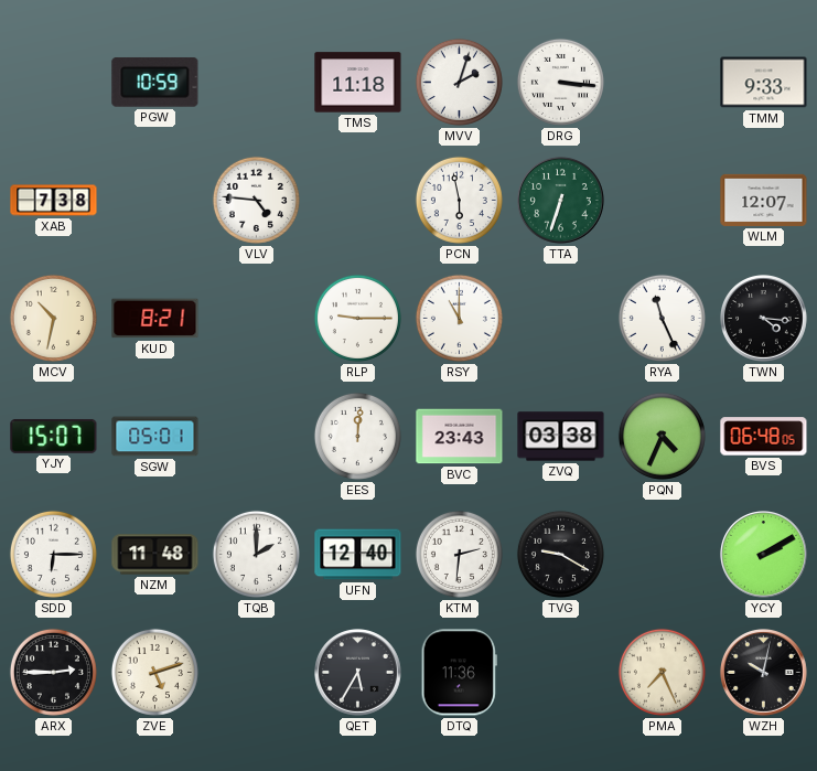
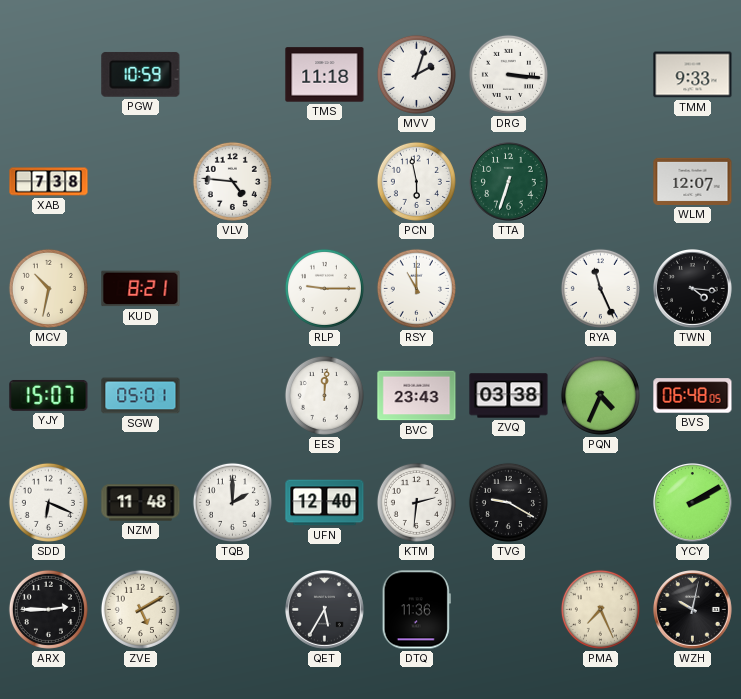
SDD: 6:15 -> 6:19
ZVE: 5:12 -> 5:10
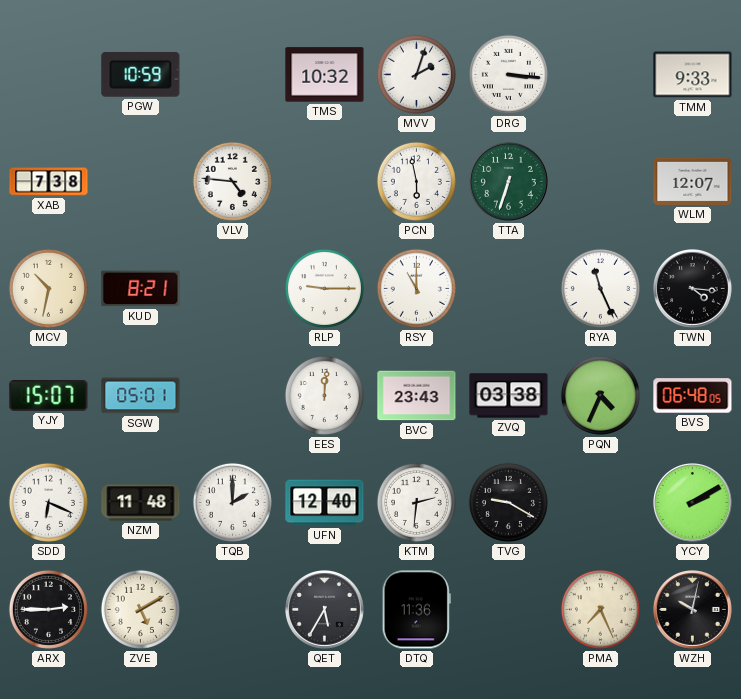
TMS: 11:18 -> 10:32
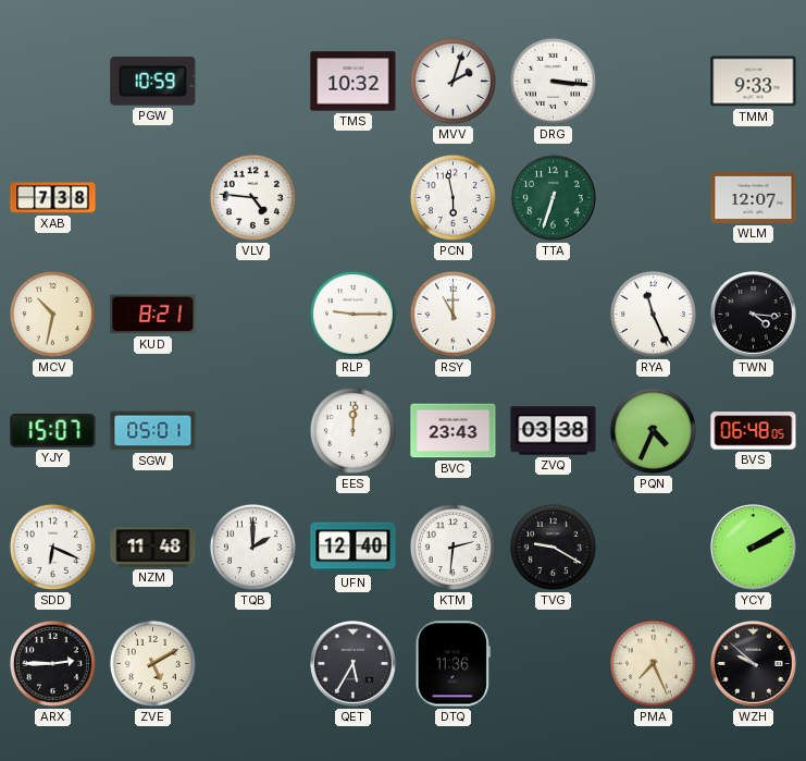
WZH: 10:02 -> 9:52
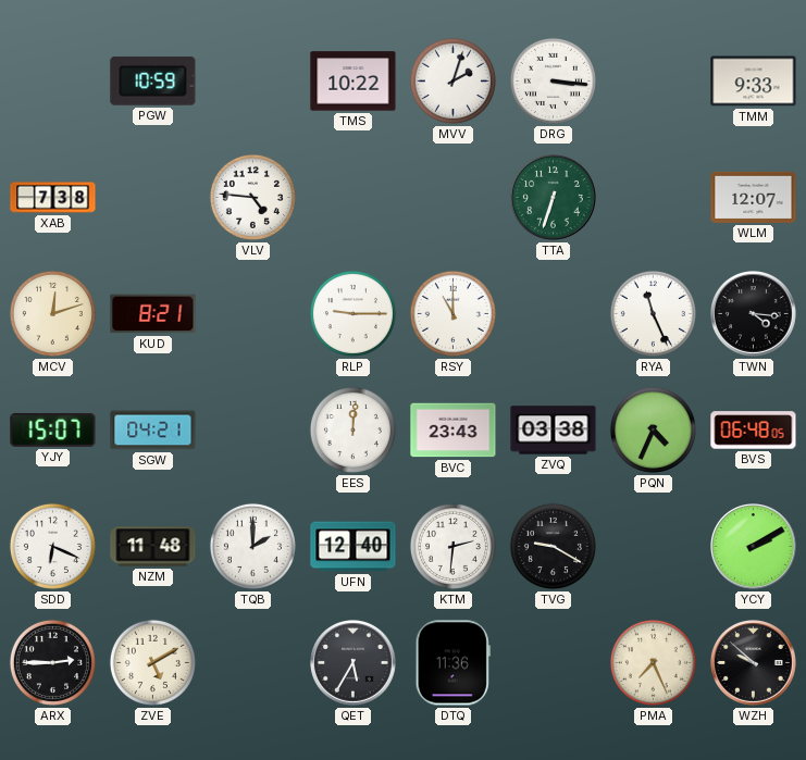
TMS: 10:32 -> 10:22
PCN: 5:58 -> none
MCV: 10:32 -> 12:12
SGW: 05:01 -> 04:21
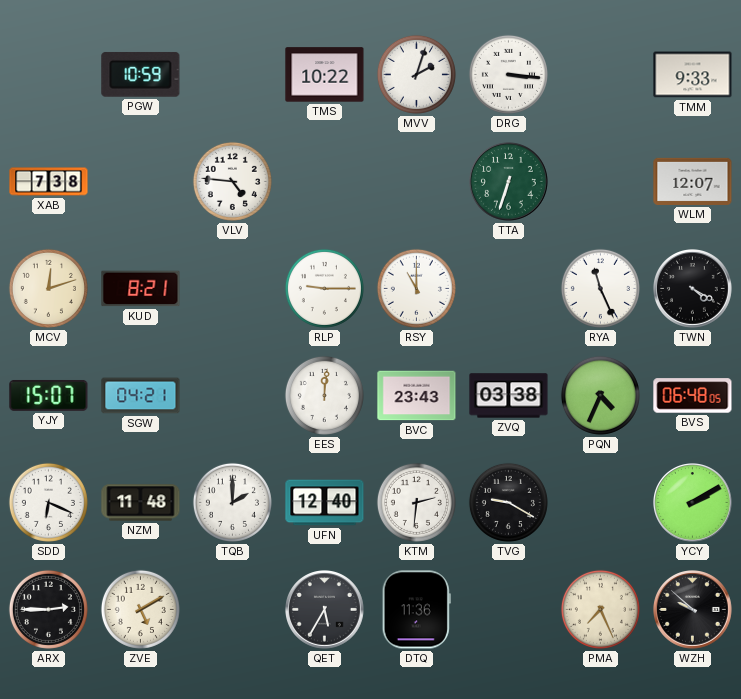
TWN: 4:16 -> 4:20
